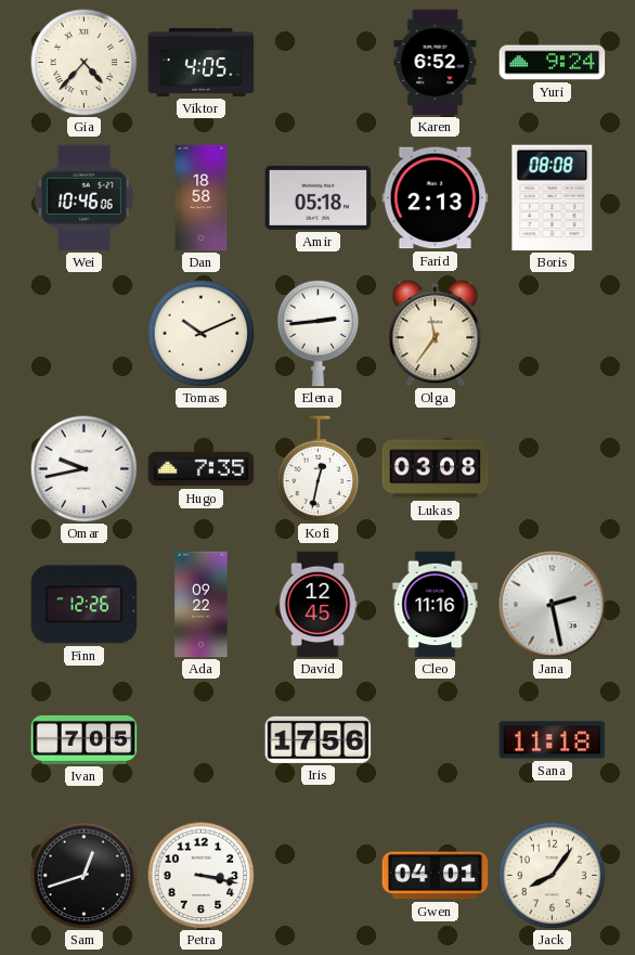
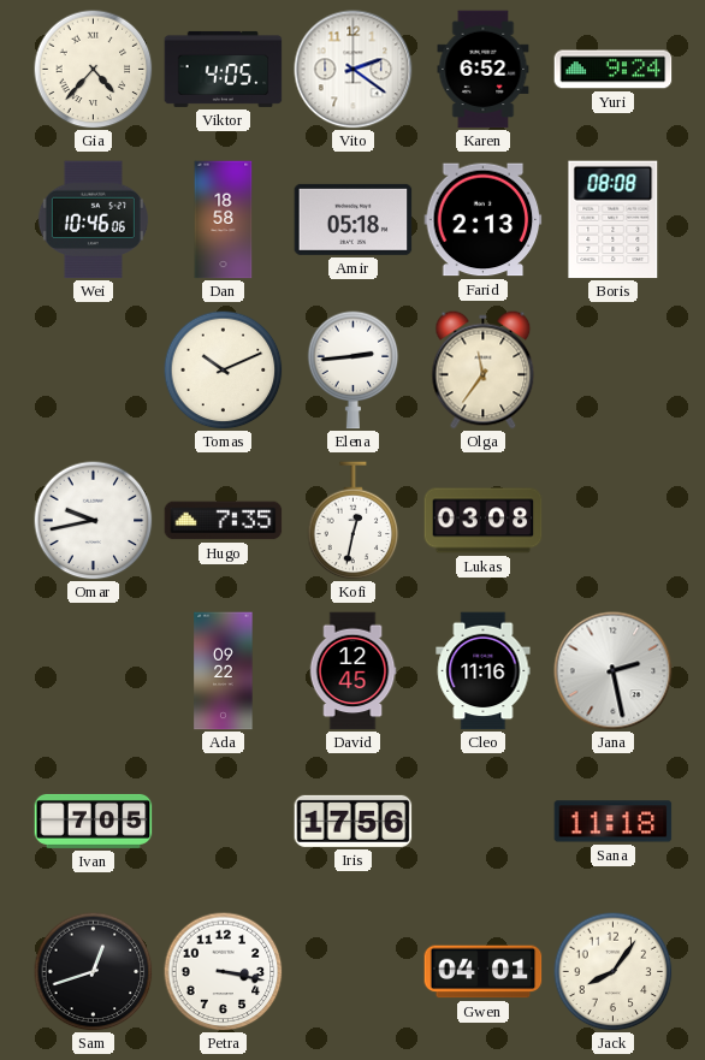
Vito: none -> 2:21
Finn: 12:26 -> none
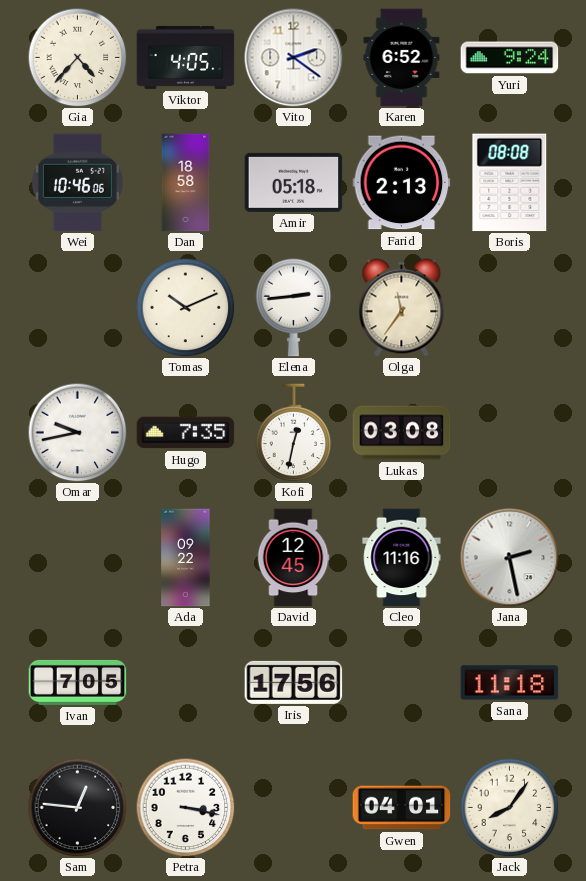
Sam: 12:42 -> 12:46
